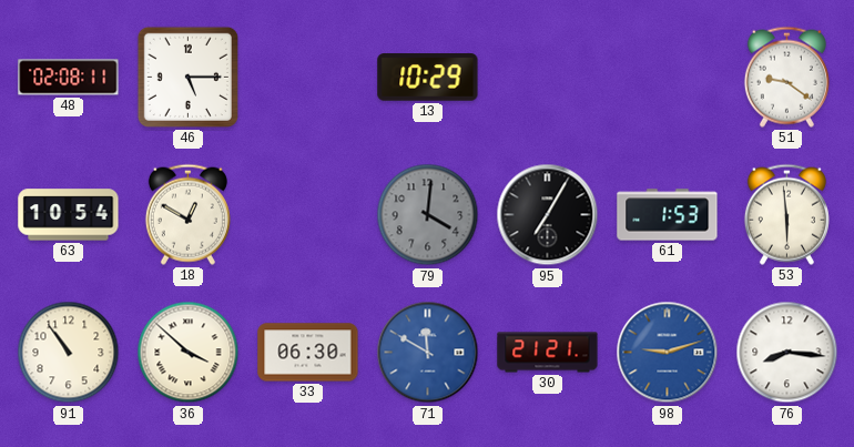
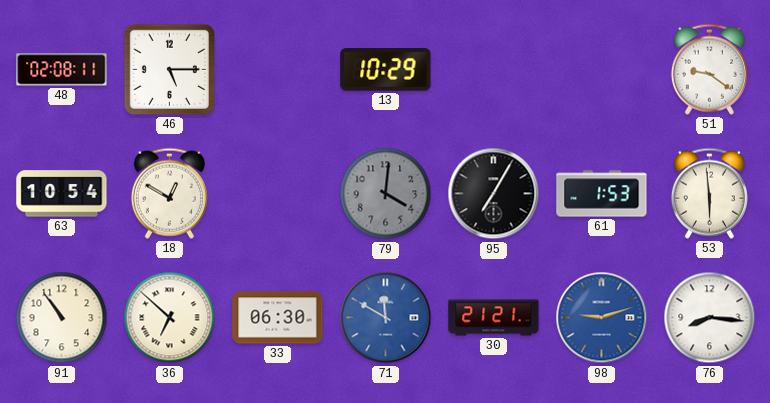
36: 3:52 -> 6:52
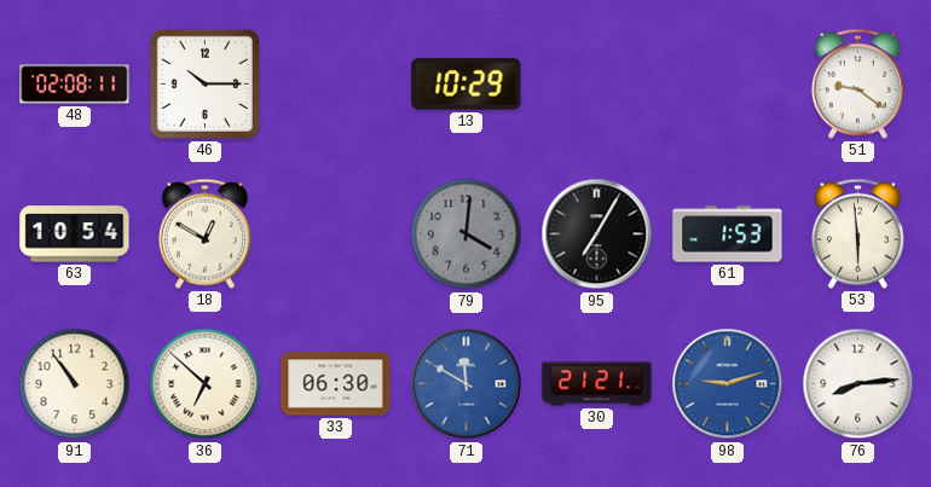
46: 5:15 -> 10:15
76: 8:16 -> 8:14
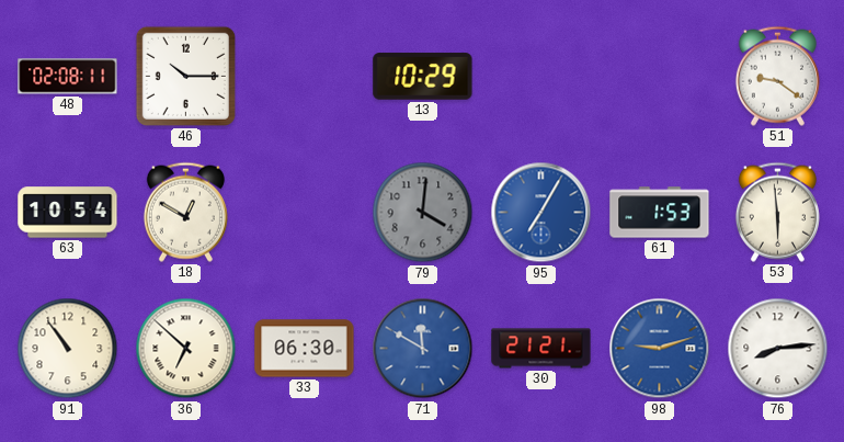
95 dial: black -> blue
